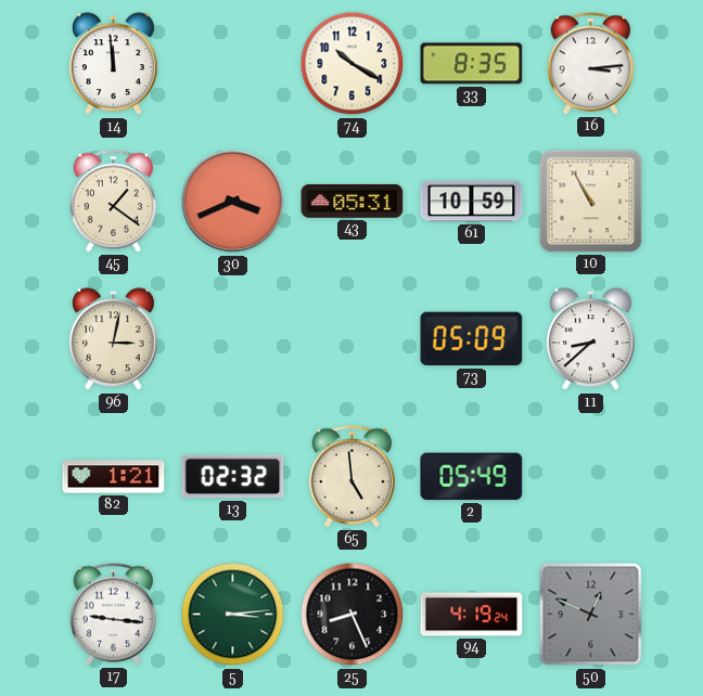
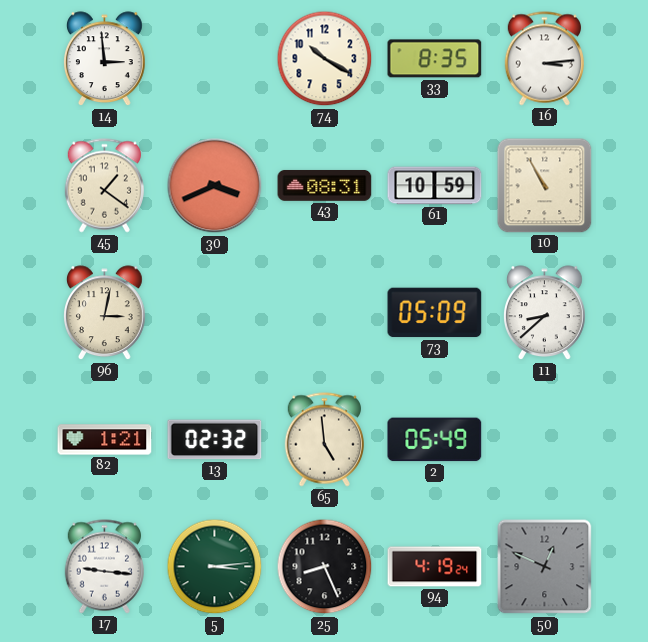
14: 11:59 -> 2:59
43: 05:31 -> 08:31
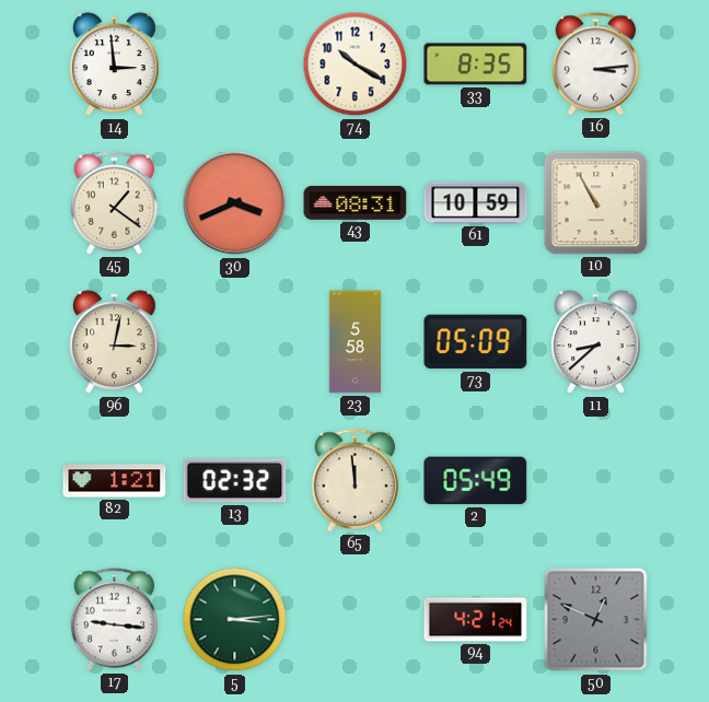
23: none -> 5:58
65: 4:59 -> 11:59
25: 8:26 -> none
94: 4:19 -> 4:21
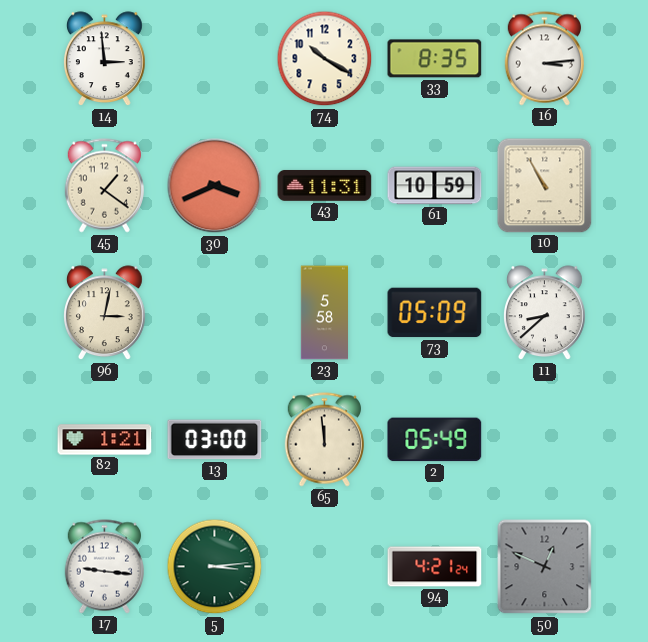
43: 08:31 -> 11:31
13: 02:32 -> 03:00
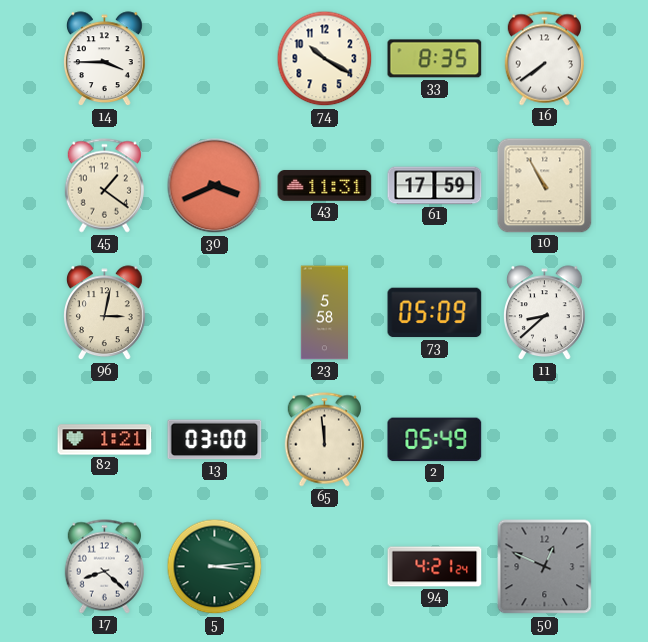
14: 2:59 -> 3:45
16: 3:14 -> 7:39
61: 10:59 -> 17:59
17: 9:16 -> 8:22
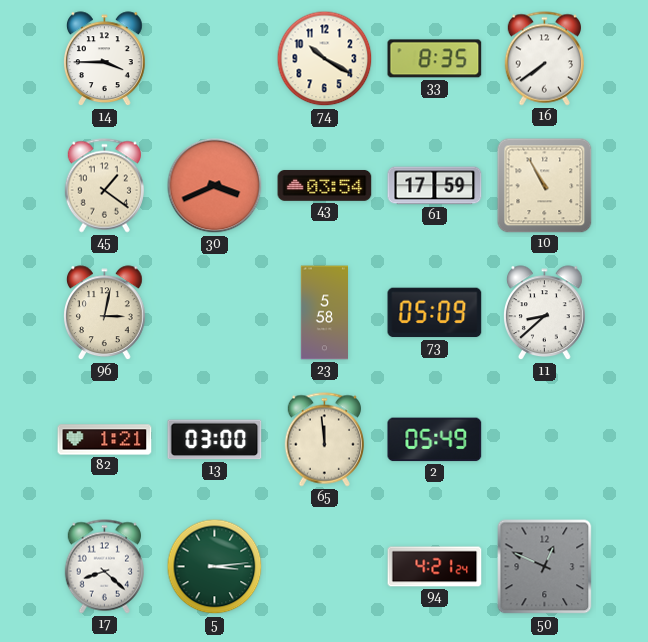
43: 11:31 -> 03:54
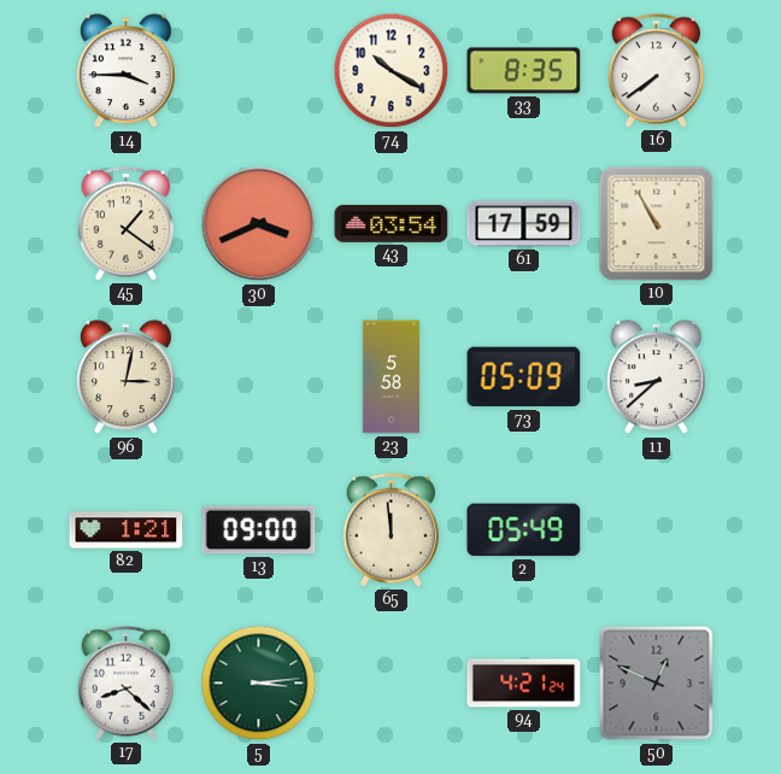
13: 03:00 -> 09:00
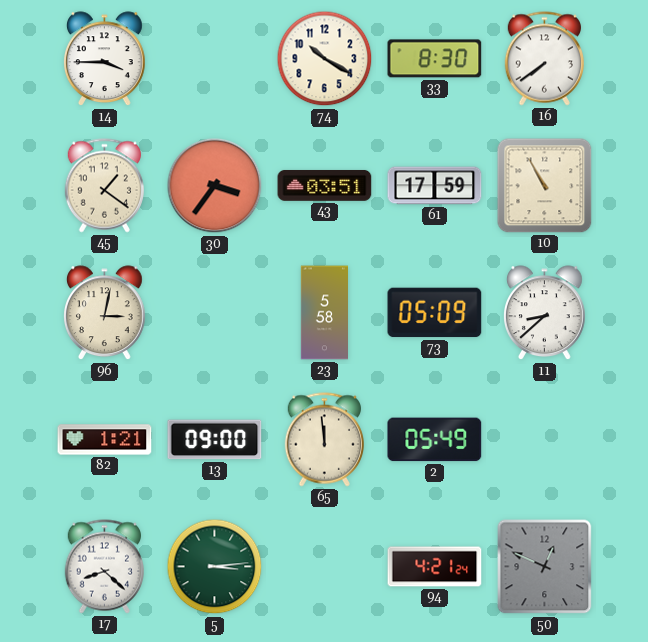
33: 8:35 -> 8:30
30: 3:41 -> 3:36
43: 03:54 -> 03:51
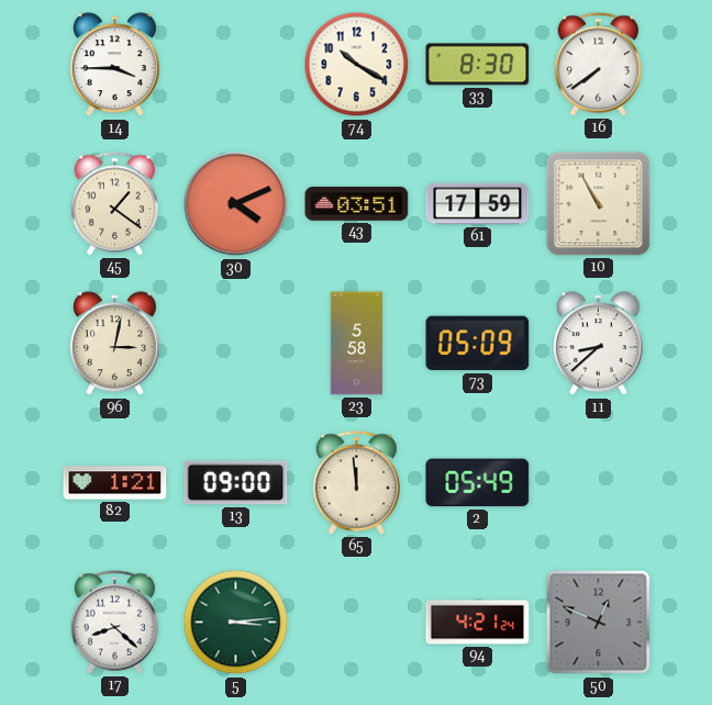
30: 3:36 -> 4:11
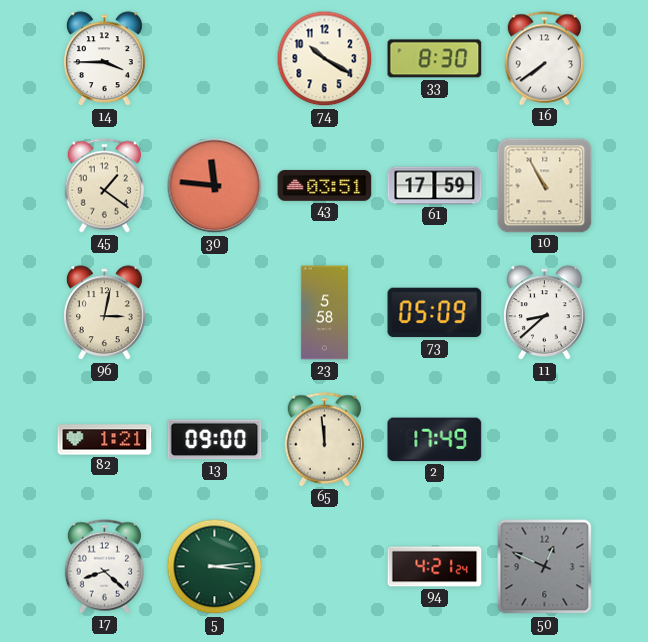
30: 4:11 -> 11:46
2: 05:49 -> 17:49
